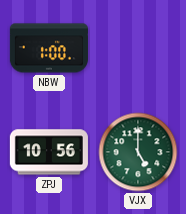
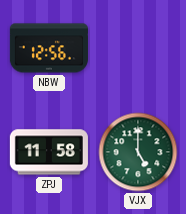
NBW: 1:00 -> 12:56
ZPJ: 10:56 -> 11:58
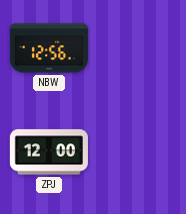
ZPJ: 11:58 -> 12:00
VJX: 5:00 -> none
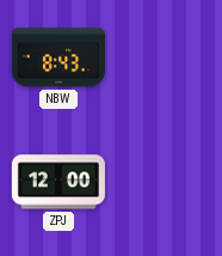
NBW: 12:56 -> 8:43
